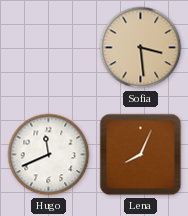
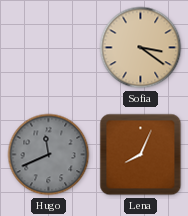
Sofia: 3:29 -> 3:21
Hugo dial: white -> grey
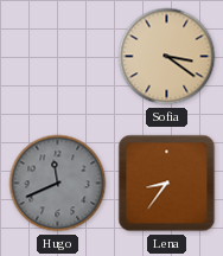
Lena: 8:04 -> 8:36
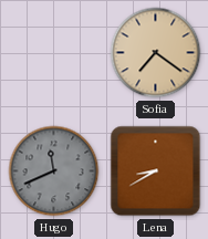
Sofia: 3:21 -> 7:21
Lena: 8:36 -> 8:40
